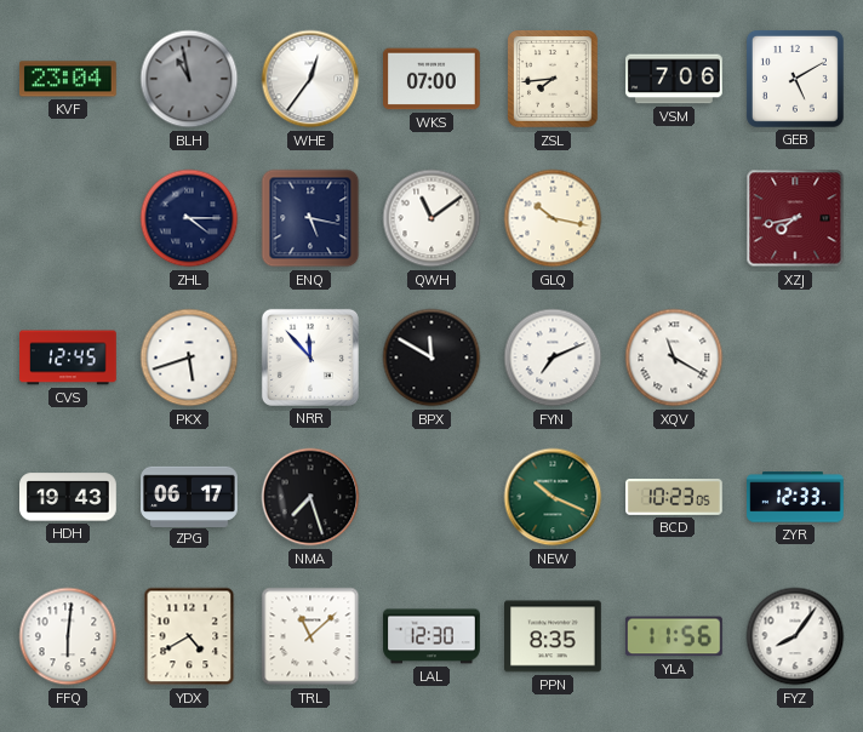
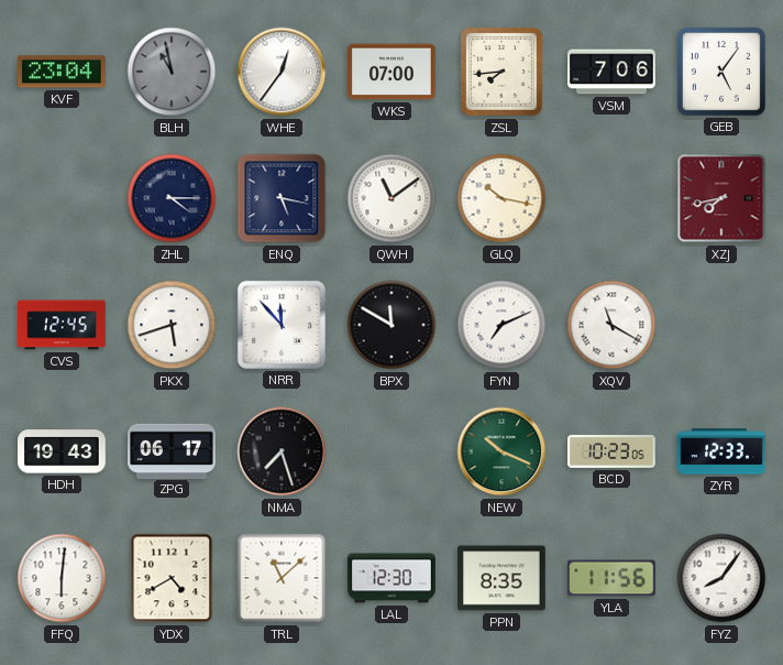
GEB: 5:10 -> 5:06
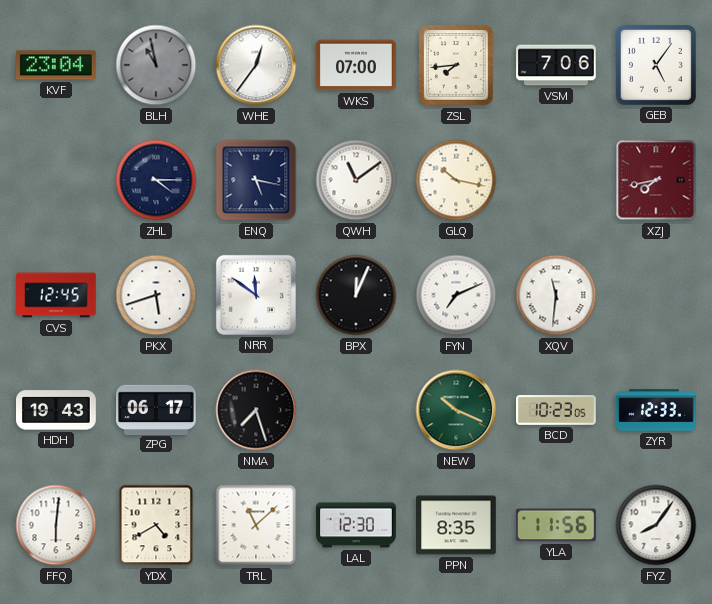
NRR: 11:53 -> 11:51
BPX: 11:50 -> 12:04
XQV: 11:20 -> 11:31
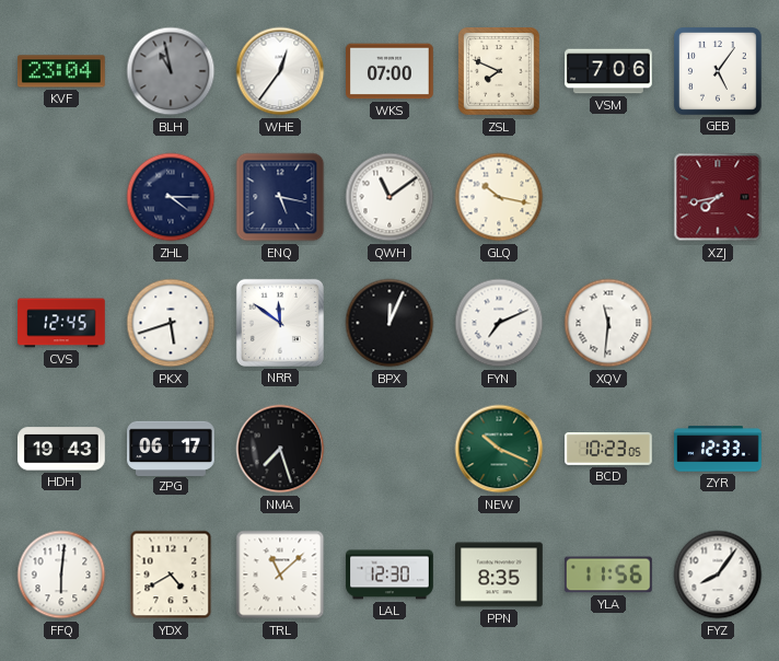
ZSL: 7:44 -> 7:49
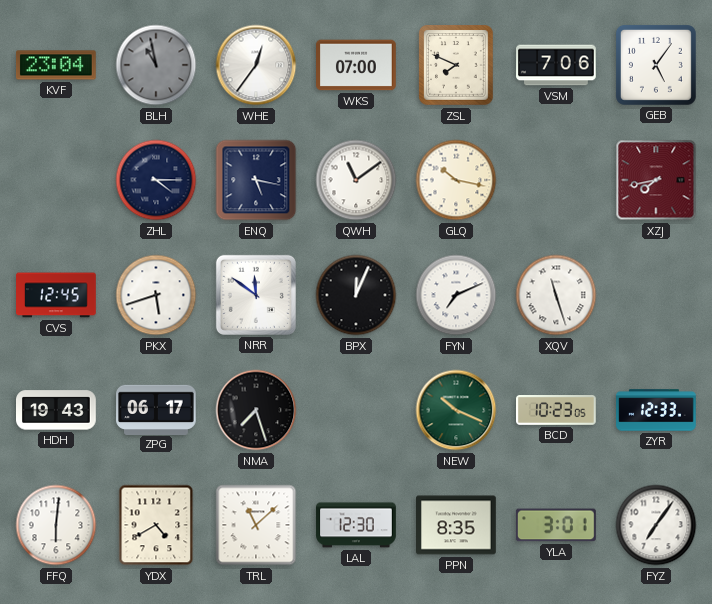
XQV: 11:31 -> 11:27
YLA: 11:56 -> 3:01
FYZ: 8:06 -> 7:06
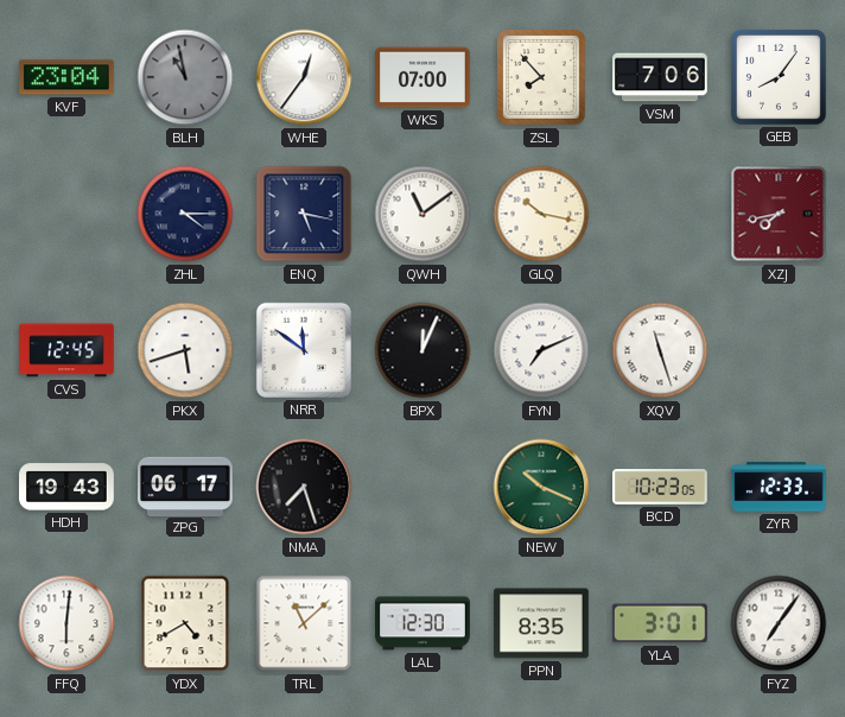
ZSL: 7:49 -> 7:53
GEB: 5:06 -> 8:06
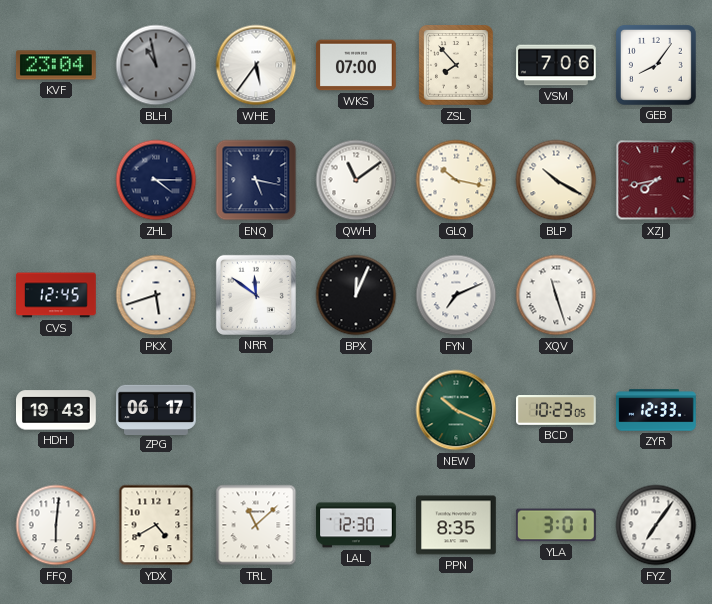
WHE: 12:36 -> 5:36
BLP: none -> 10:20
NMA: 7:27 -> none
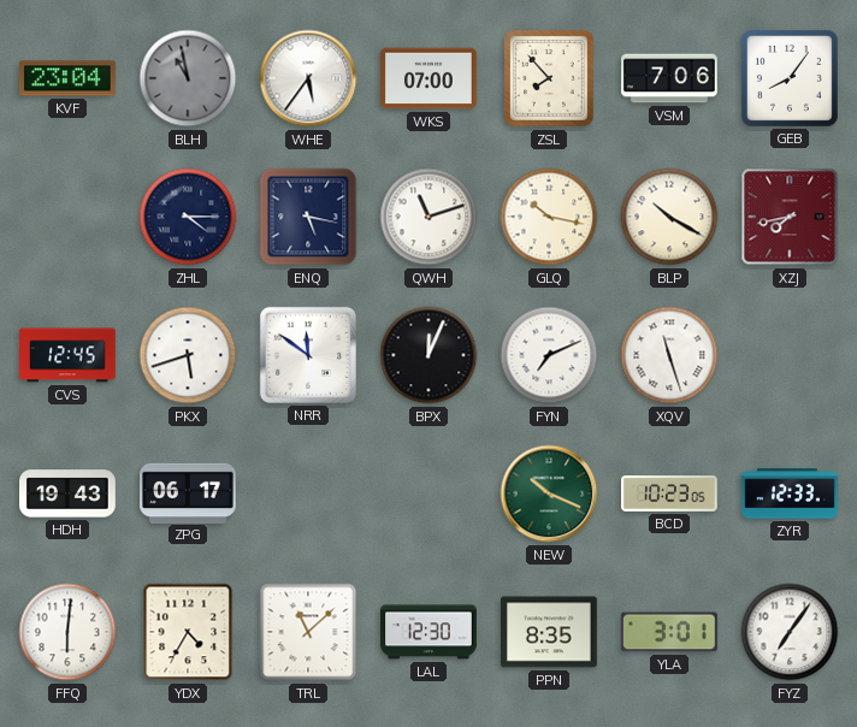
QWH: 11:09 -> 11:12
YDX: 4:40 -> 4:35
